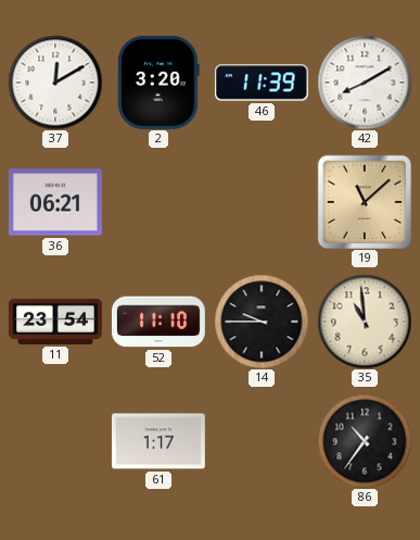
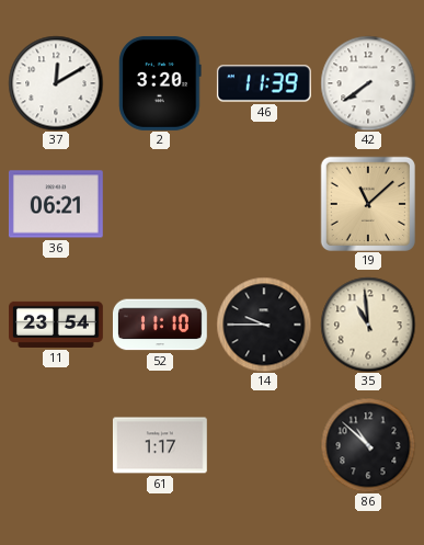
42: 8:10 -> 7:39
86: 10:36 -> 10:52
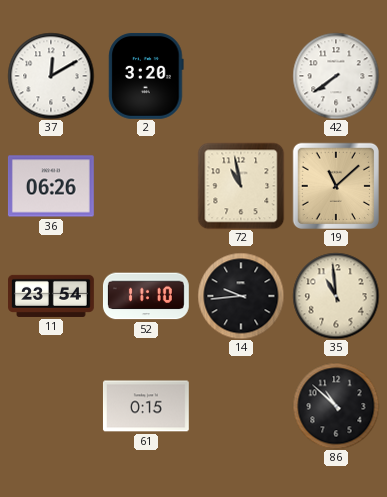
46: 11:39 -> none
36: 06:21 -> 06:26
72: none -> 10:58
14: 9:45 -> 9:44
61: 1:17 -> 0:15
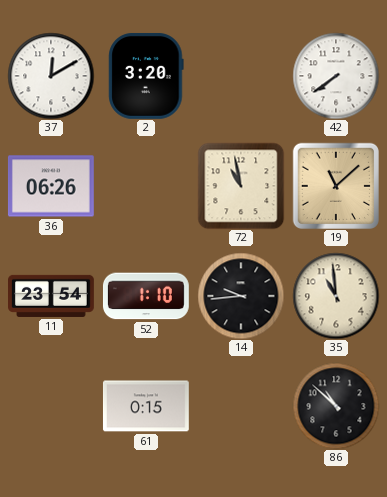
52: 11:10 -> 1:10
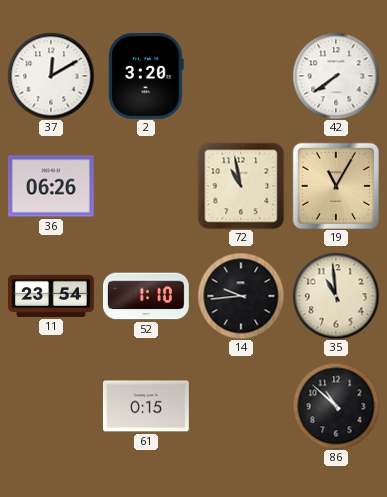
19: 11:08 -> 11:05
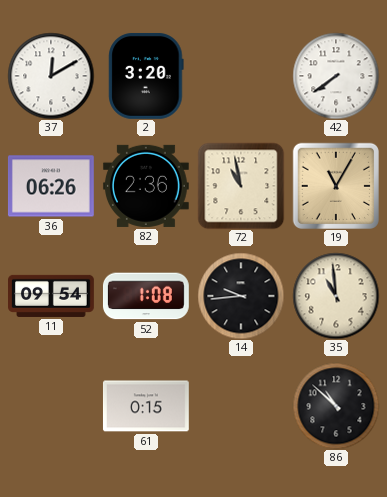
82: none -> 2:36
11: 23:54 -> 09:54
52: 1:10 -> 1:08
